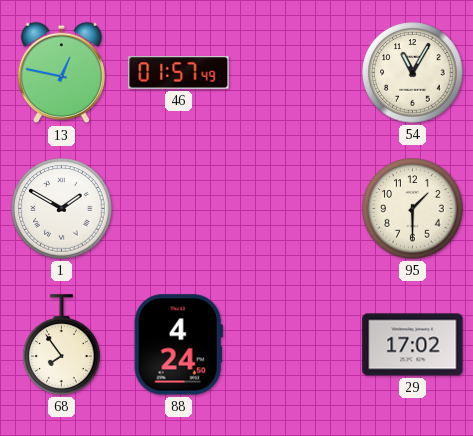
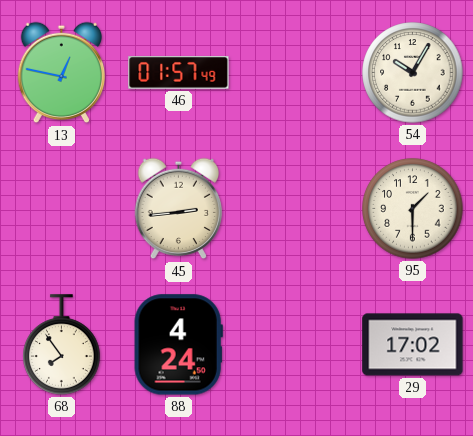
54: 11:05 -> 10:05
1: 1:50 -> none
45: none -> 2:44
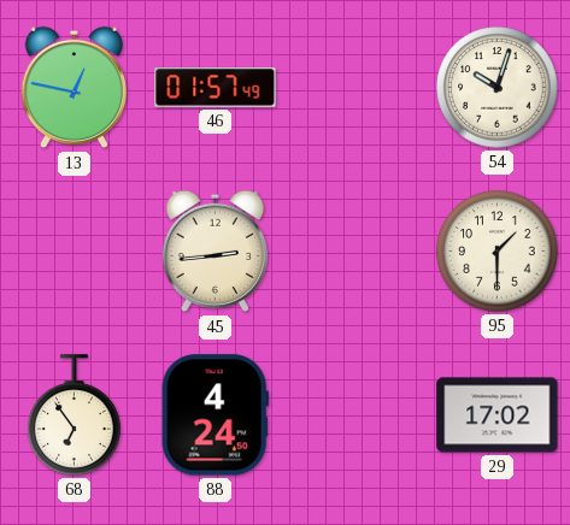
54: 10:05 -> 10:03
68: 7:54 -> 6:54
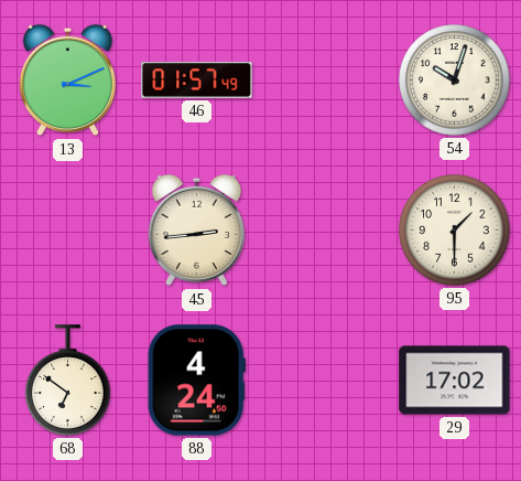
13: 12:47 -> 3:11
68: 6:54 -> 6:51
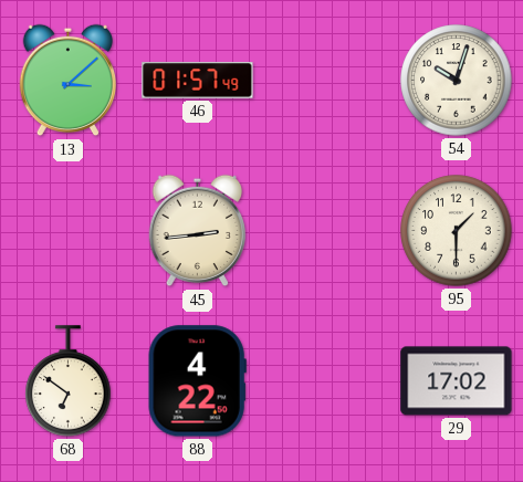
13: 3:11 -> 3:08
88: 4:24 -> 4:22
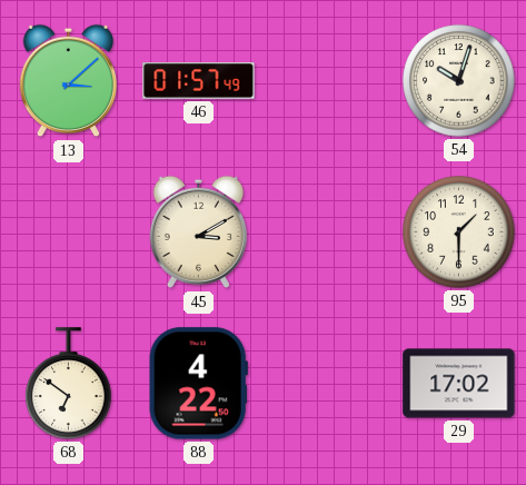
45: 2:44 -> 3:10
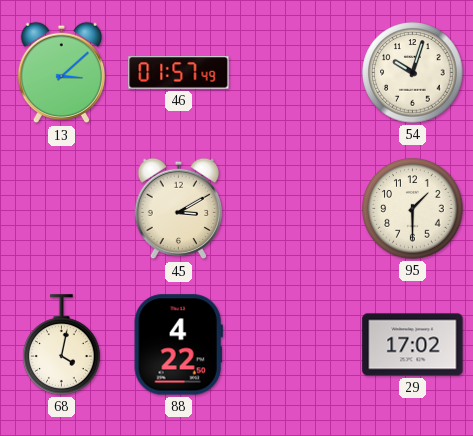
68: 6:51 -> 4:02
